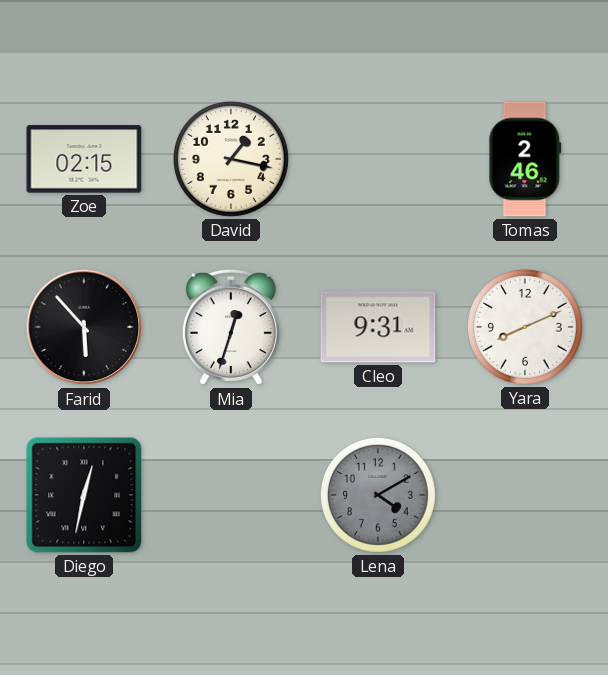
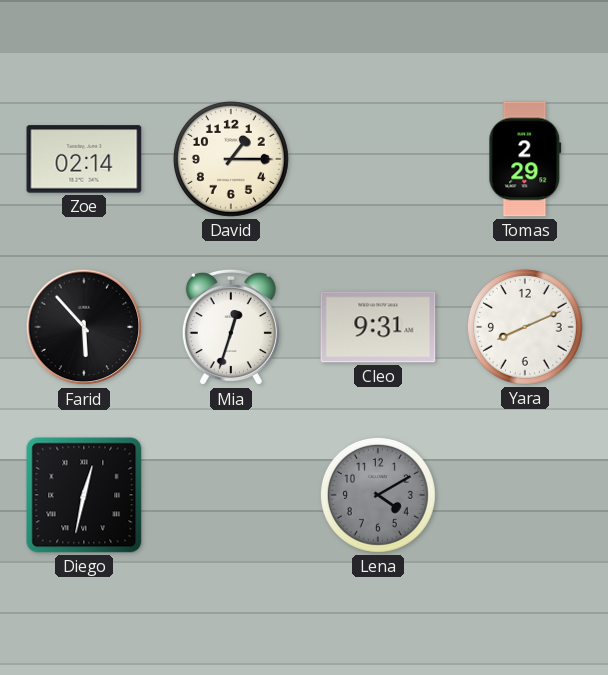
Zoe: 02:15 -> 02:14
David: 1:17 -> 1:15
Tomas: 2:46 -> 2:29
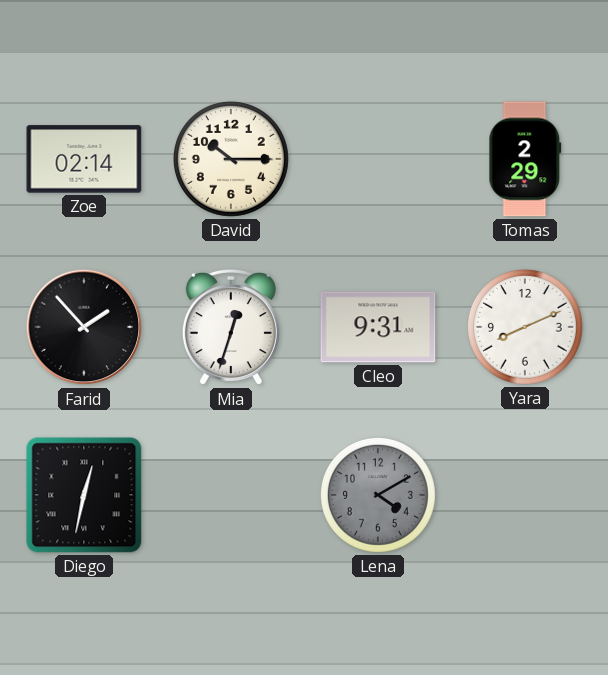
David: 1:15 -> 10:15
Farid: 5:53 -> 1:53
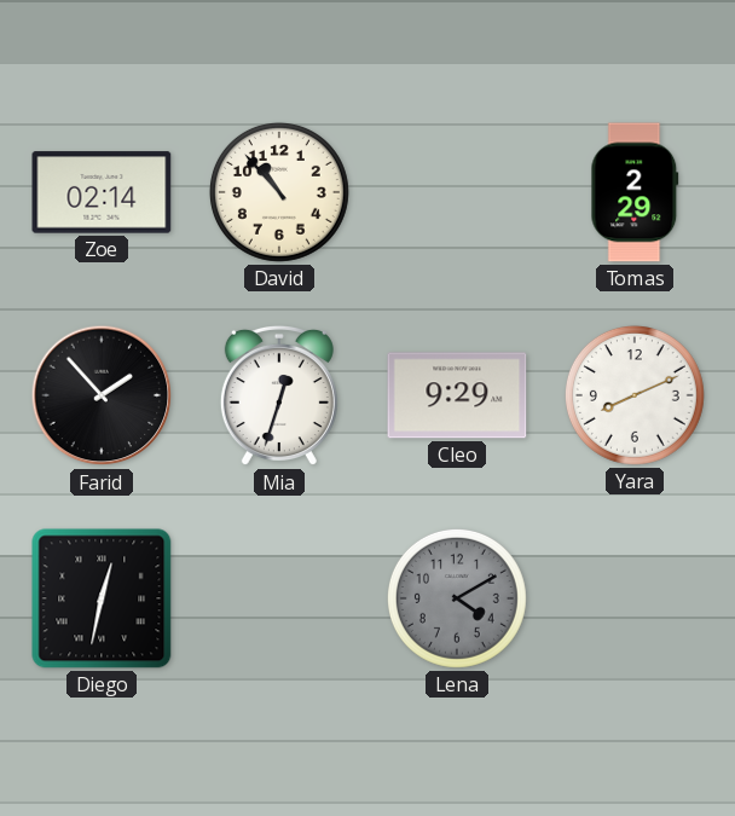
David: 10:15 -> 10:53
Cleo: 9:31 -> 9:29
